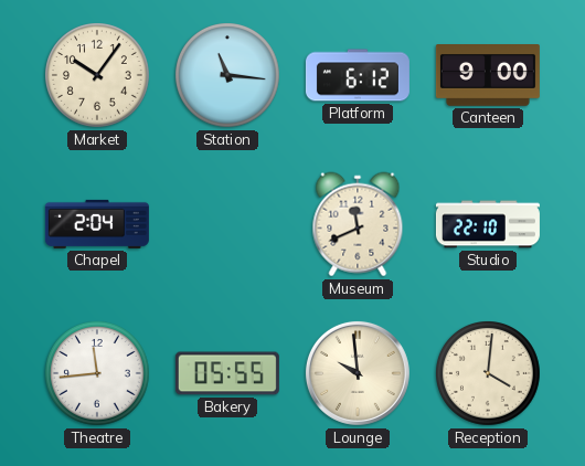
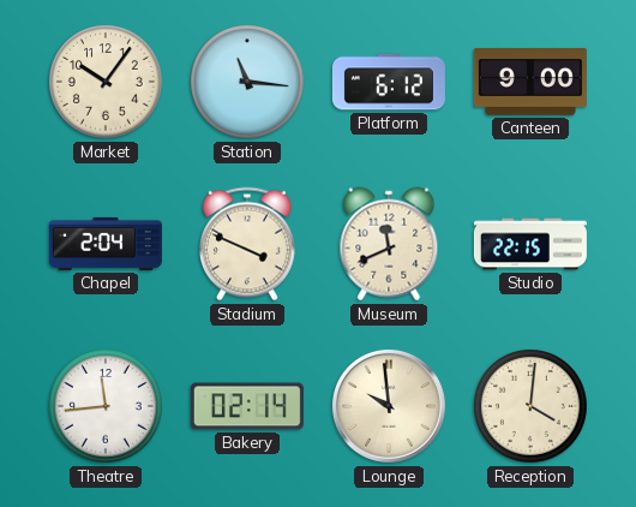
Stadium: none -> 3:49
Studio: 22:10 -> 22:15
Bakery: 05:55 -> 02:14
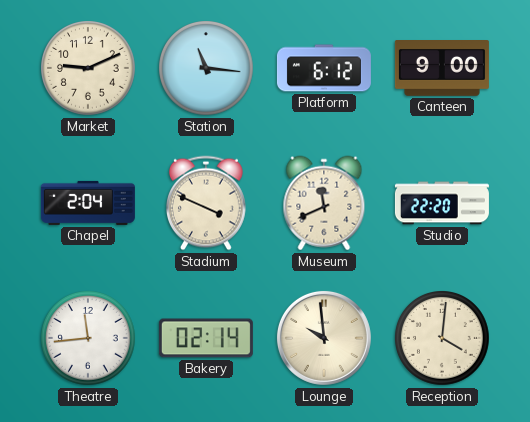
Market: 10:06 -> 9:11
Studio: 22:15 -> 22:20
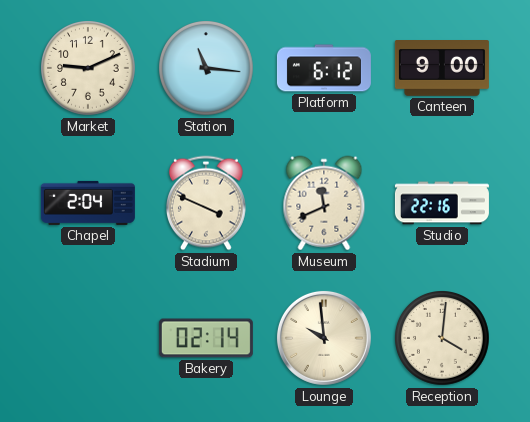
Studio: 22:20 -> 22:16
Theatre: 11:44 -> none
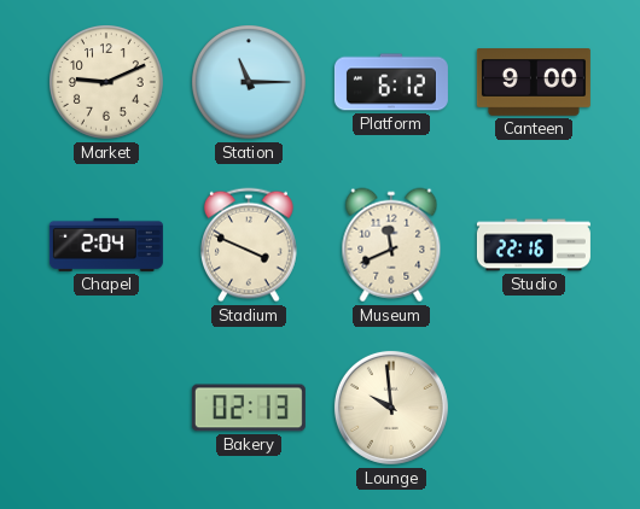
Station: 11:16 -> 11:15
Bakery: 02:14 -> 02:13
Reception: 4:01 -> none
